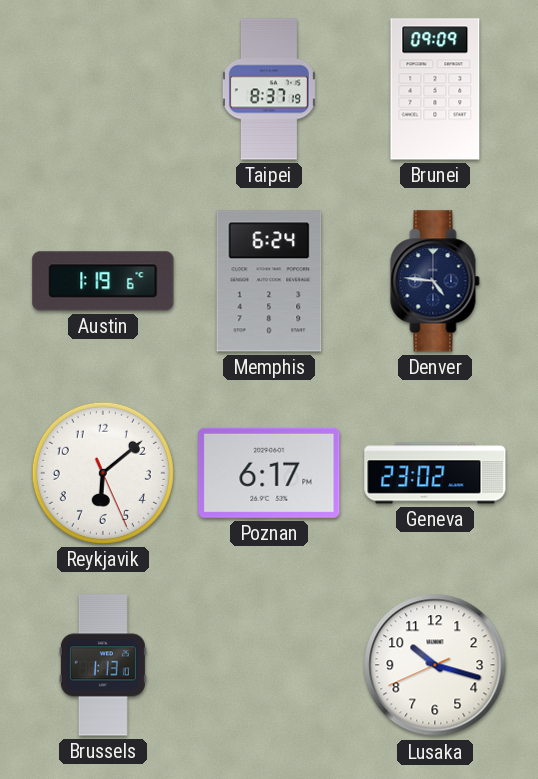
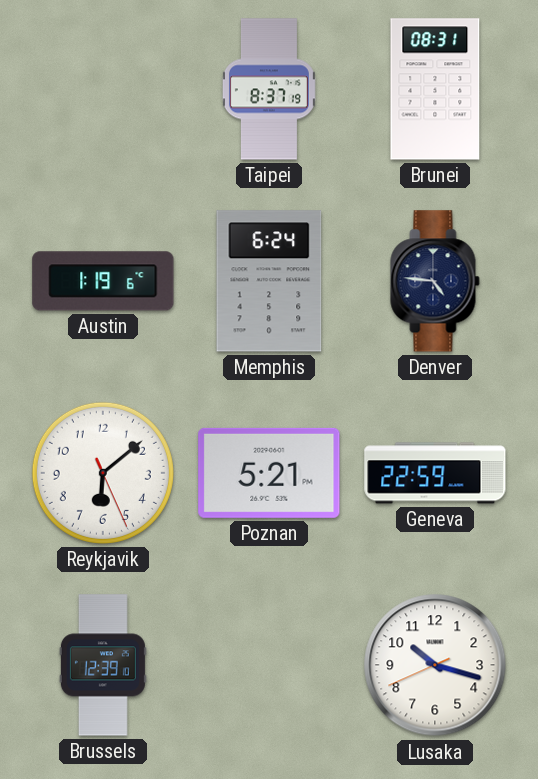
Brunei: 09:09 -> 08:31
Poznan: 6:17 -> 5:21
Geneva: 23:02 -> 22:59
Brussels: 1:13 -> 12:39
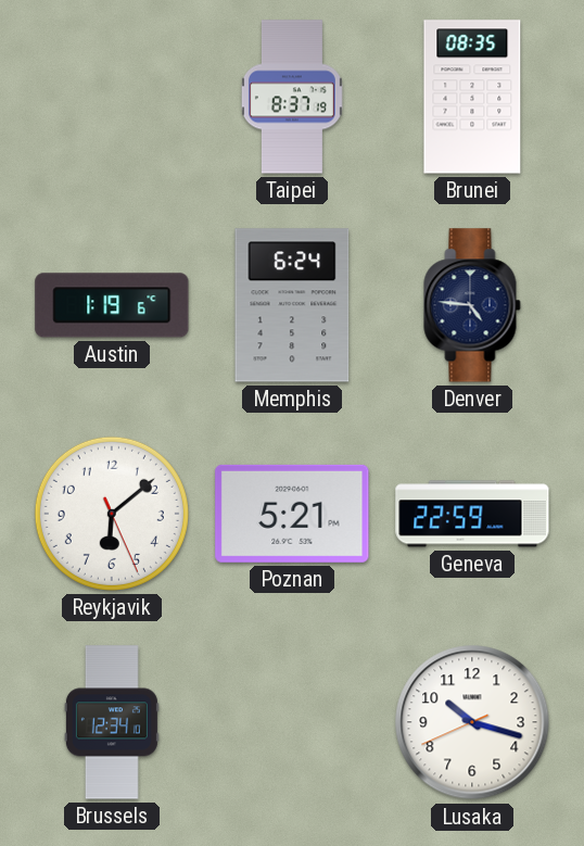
Brunei: 08:31 -> 08:35
Brussels: 12:39 -> 12:34
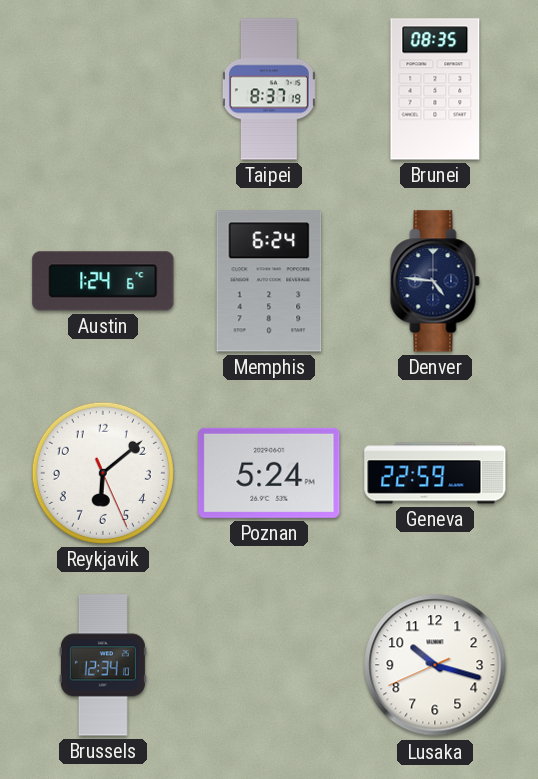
Austin: 1:19 -> 1:24
Poznan: 5:21 -> 5:24
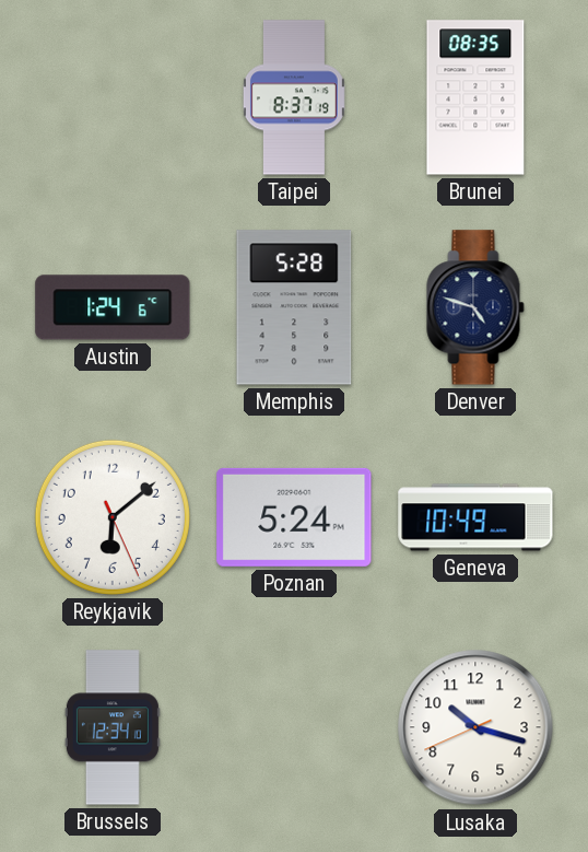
Memphis: 6:24 -> 5:28
Denver: 4:46 -> 4:48
Geneva: 22:59 -> 10:49
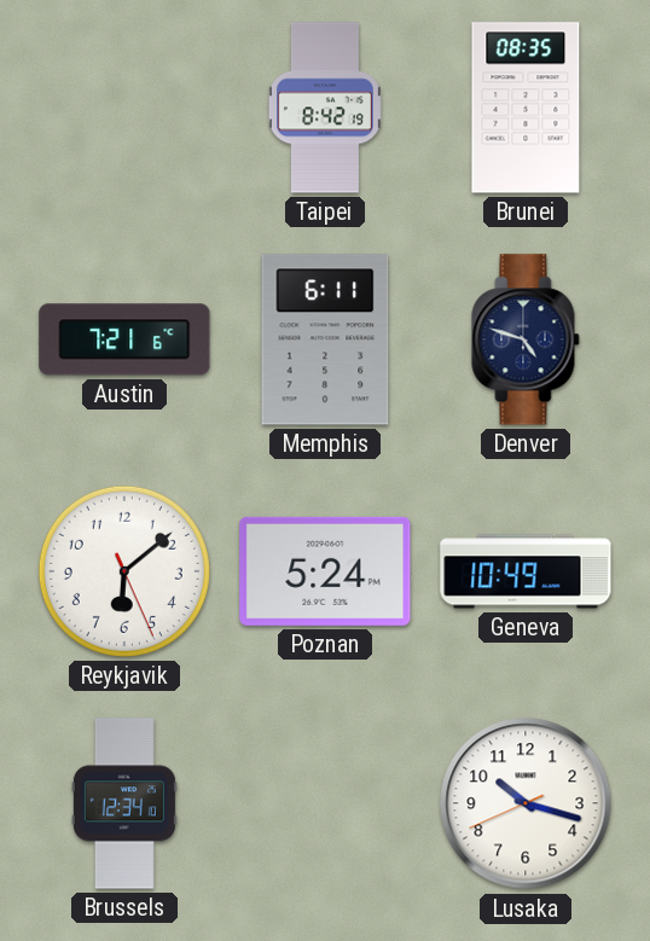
Taipei: 8:37 -> 8:42
Austin: 1:24 -> 7:21
Memphis: 5:28 -> 6:11
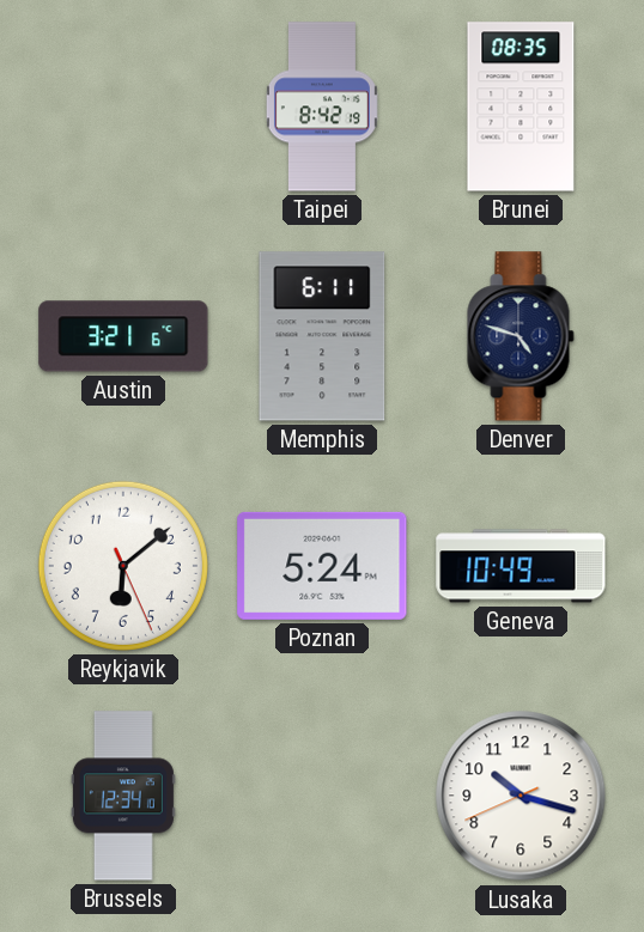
Austin: 7:21 -> 3:21
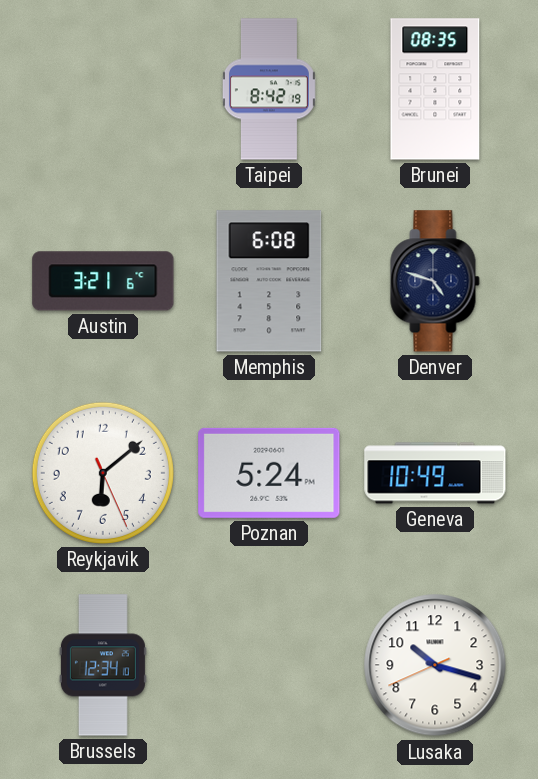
Memphis: 6:11 -> 6:08
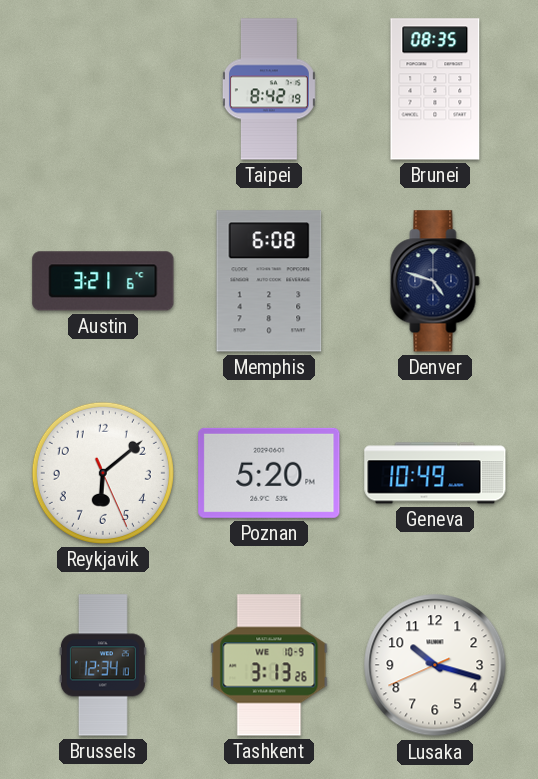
Poznan: 5:24 -> 5:20
Tashkent: none -> 3:13
